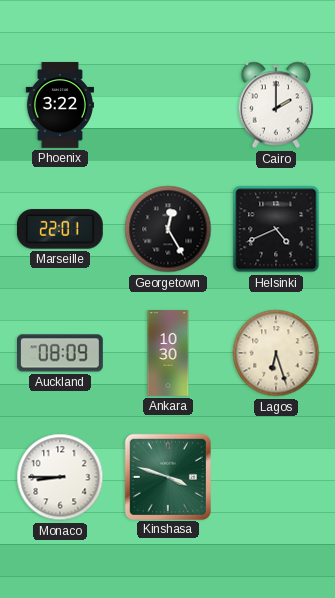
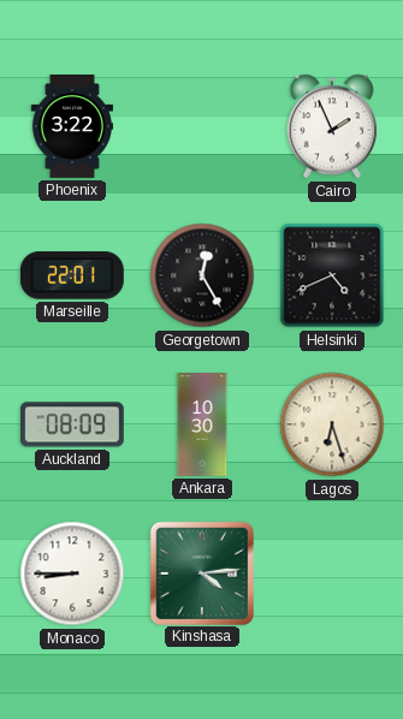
Cairo: 2:00 -> 1:56
Kinshasa: 3:48 -> 4:14
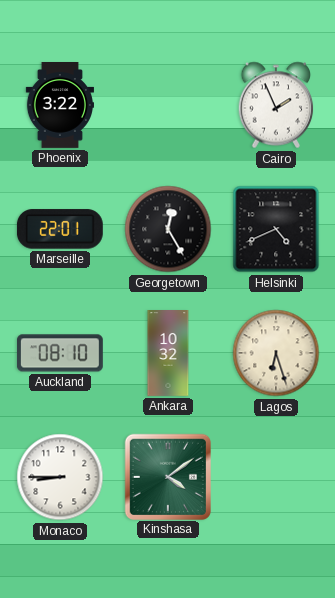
Auckland: 08:09 -> 08:10
Ankara: 10:30 -> 10:32
Kinshasa: 4:14 -> 4:09
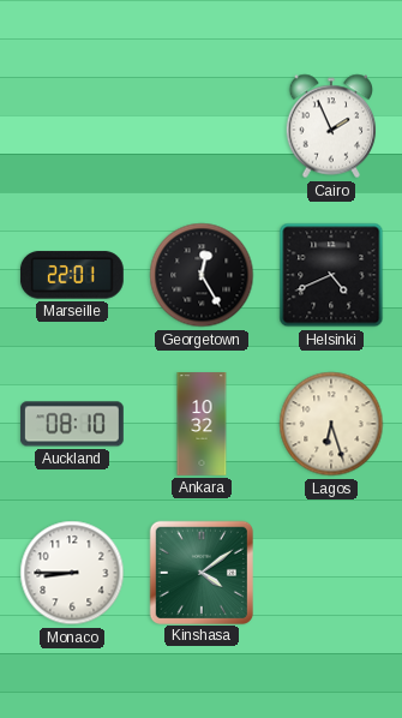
Phoenix: 3:22 -> none
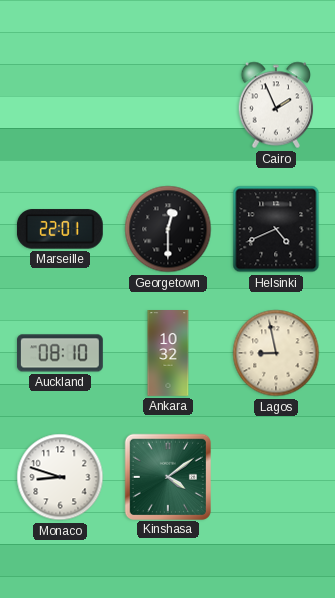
Georgetown: 12:25 -> 12:30
Lagos: 6:27 -> 8:58
Monaco: 8:45 -> 8:48
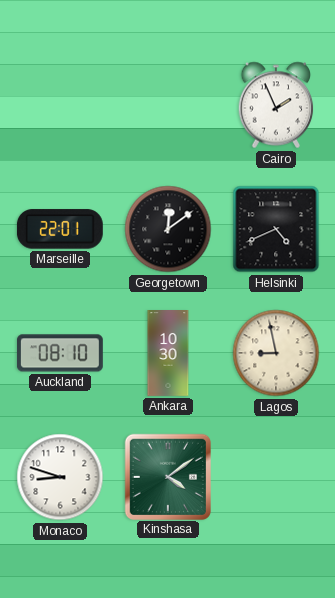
Georgetown: 12:30 -> 12:09
Ankara: 10:32 -> 10:30
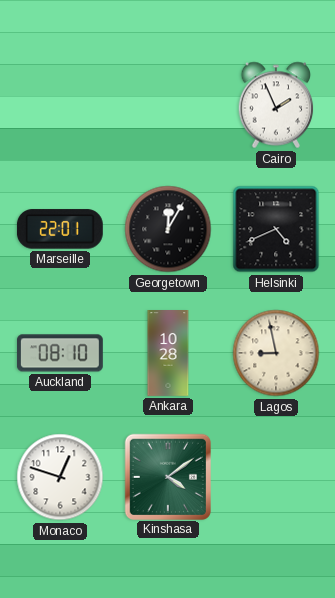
Georgetown: 12:09 -> 12:05
Ankara: 10:30 -> 10:28
Monaco: 8:48 -> 12:48
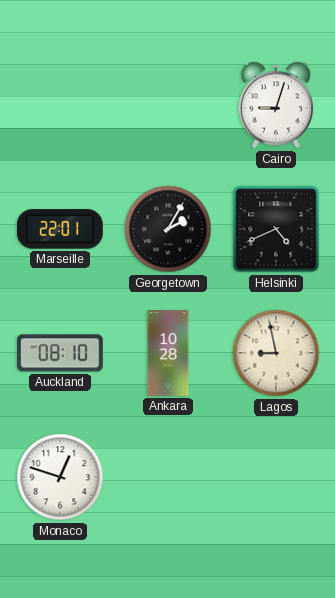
Cairo: 1:56 -> 9:03
Georgetown: 12:05 -> 2:05
Kinshasa: 4:09 -> none
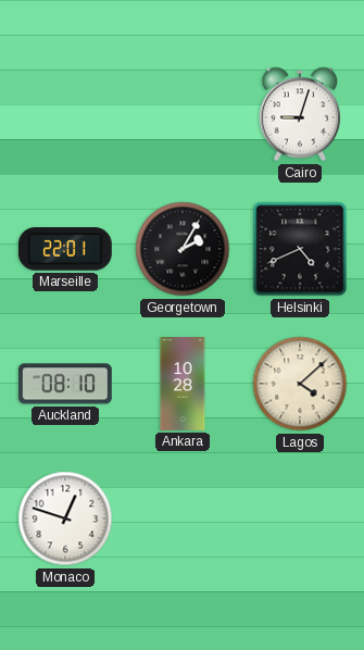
Lagos: 8:58 -> 4:08
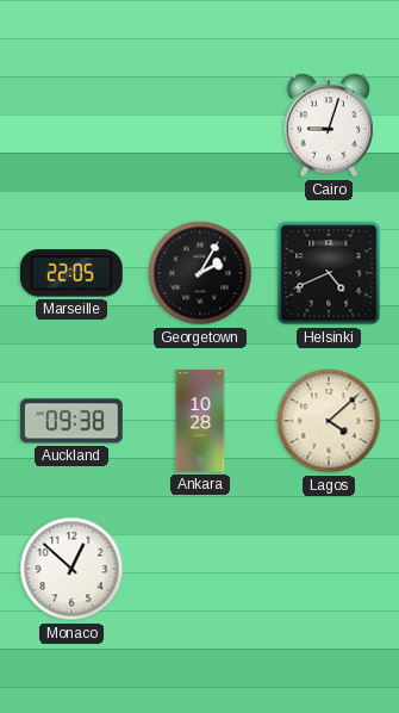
Marseille: 22:01 -> 22:05
Auckland: 08:10 -> 09:38
Monaco: 12:48 -> 12:52
